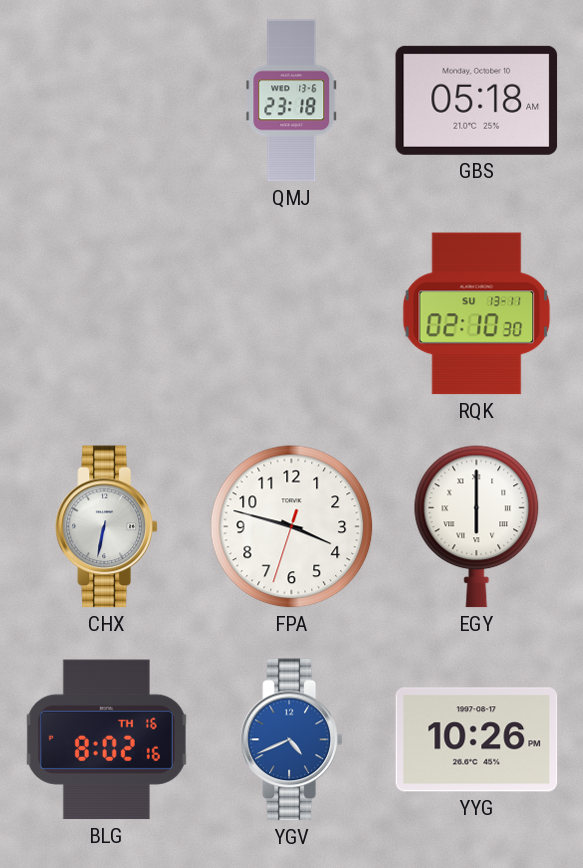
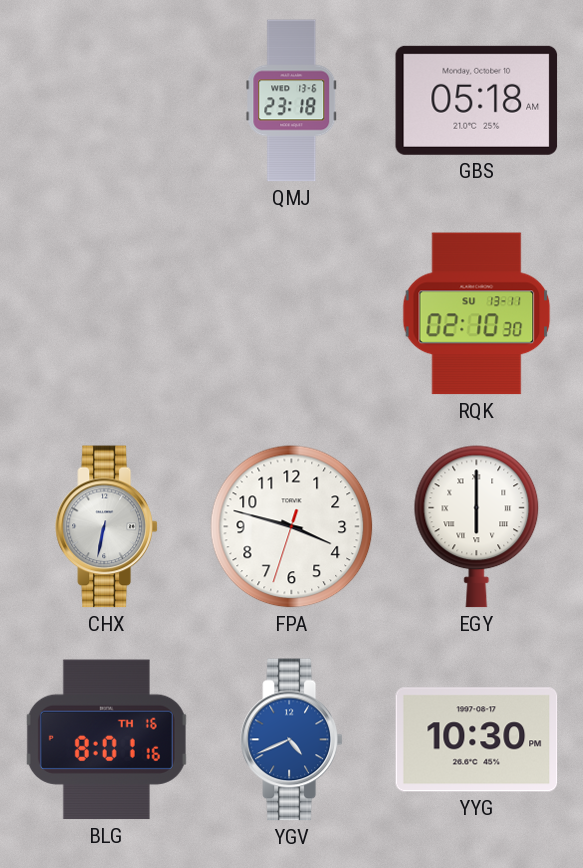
BLG: 8:02 -> 8:01
YYG: 10:26 -> 10:30
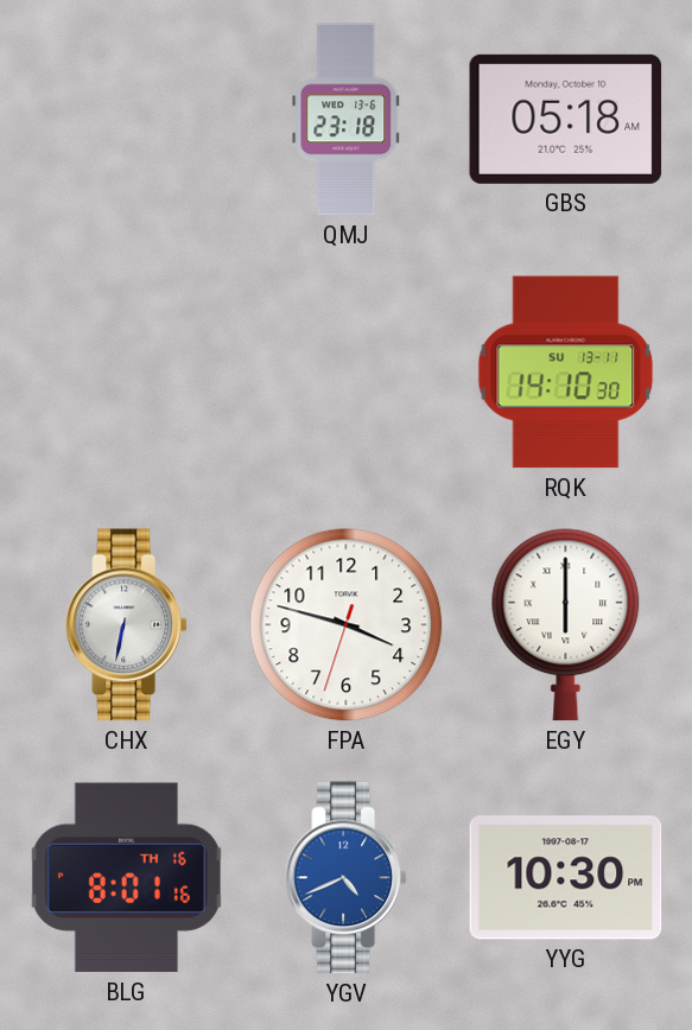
RQK: 02:10 -> 14:10
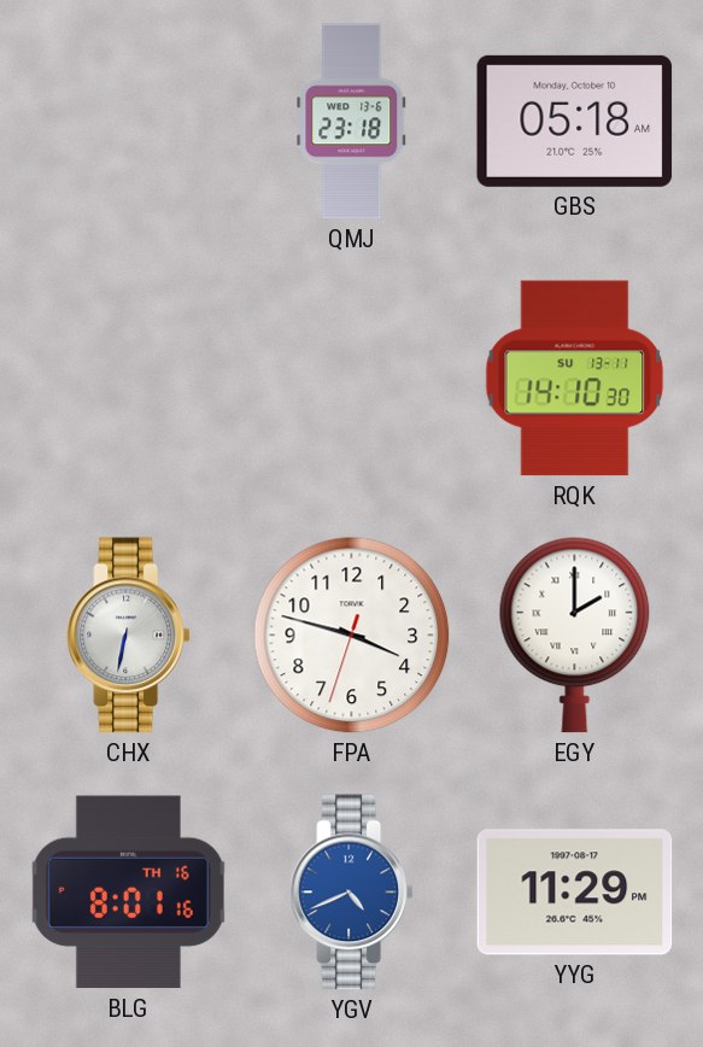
EGY: 6:00 -> 2:00
YYG: 10:30 -> 11:29
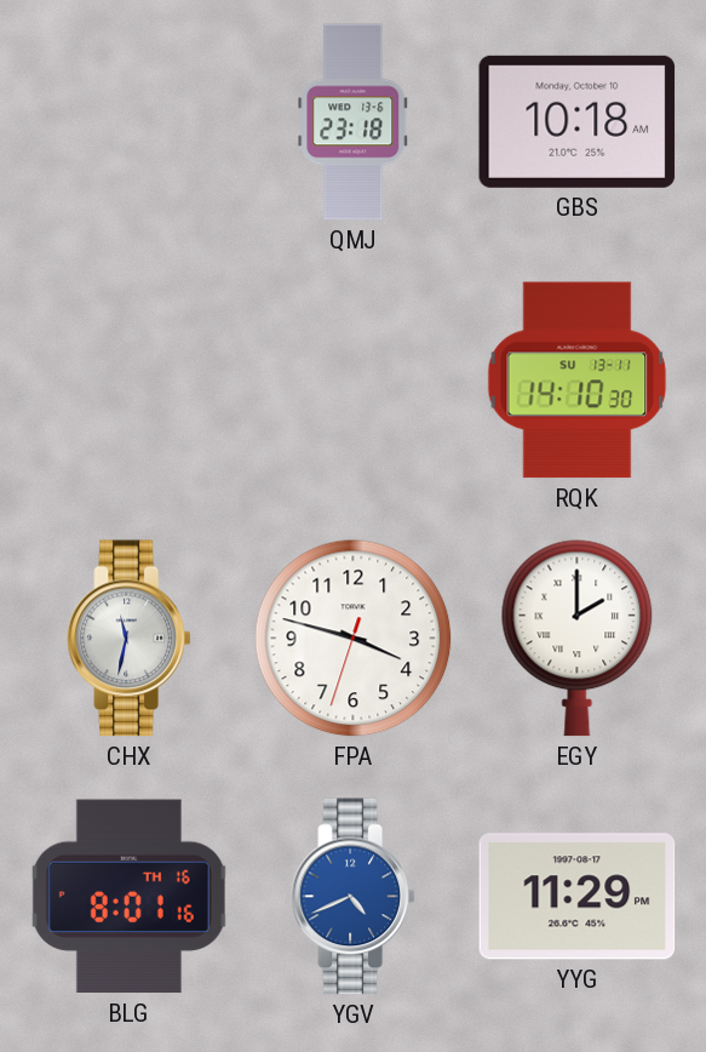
GBS: 05:18 -> 10:18
CHX: 6:32 -> 11:32
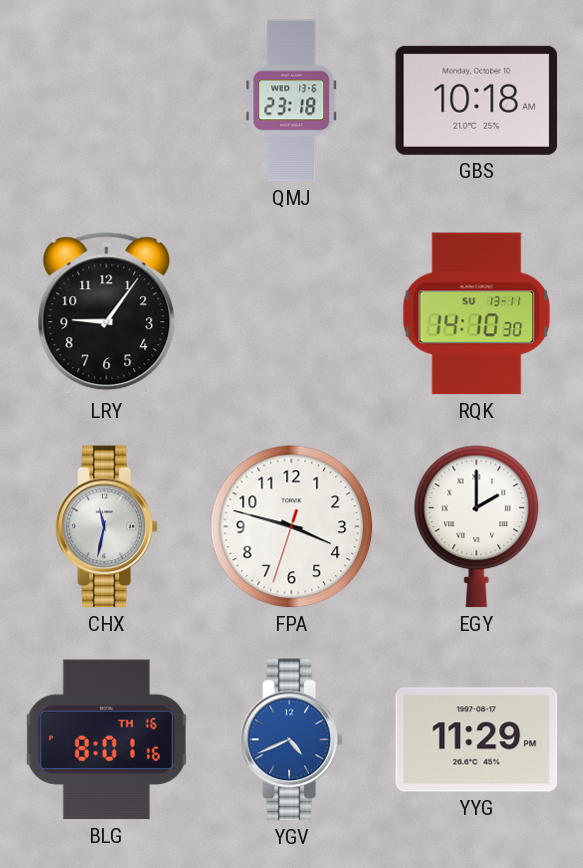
LRY: none -> 9:06
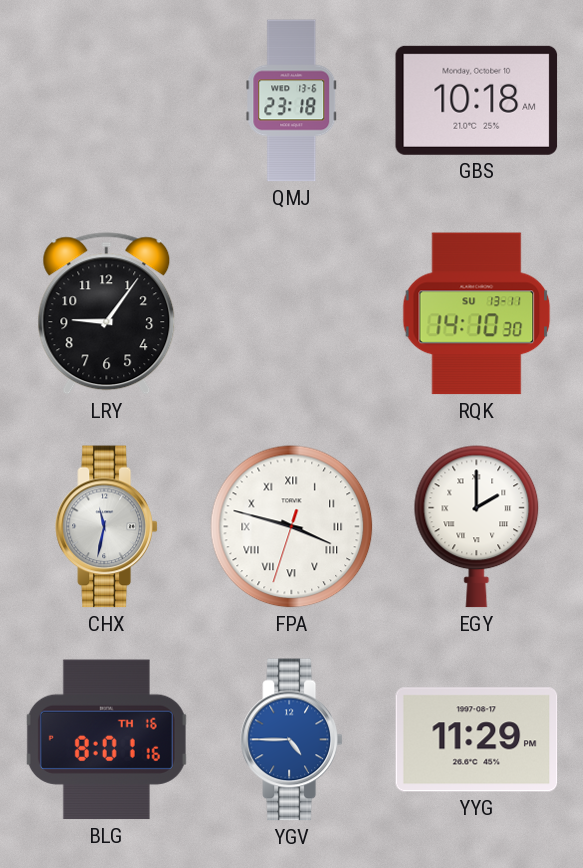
FPA numerals: Arabic -> Roman
YGV: 4:41 -> 4:45
